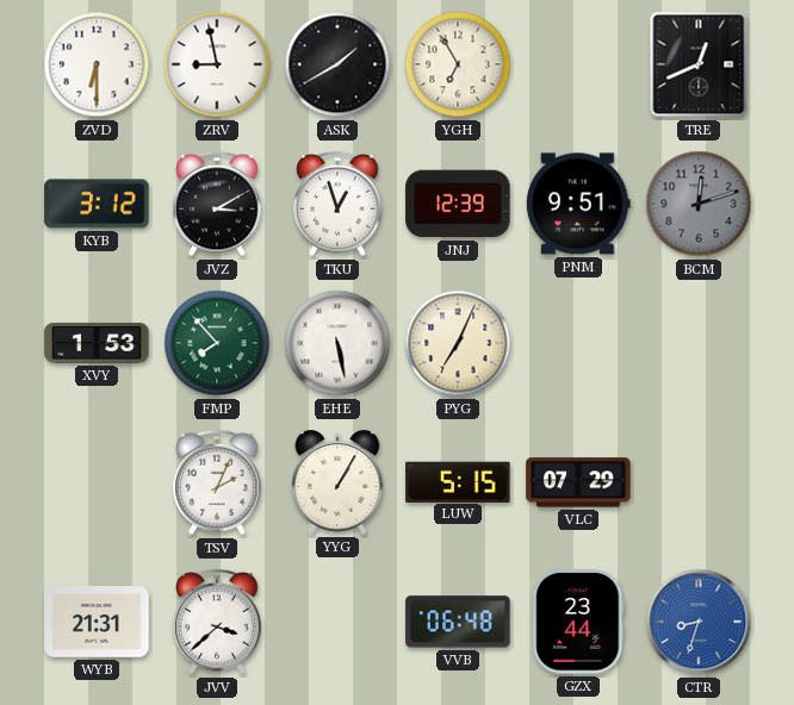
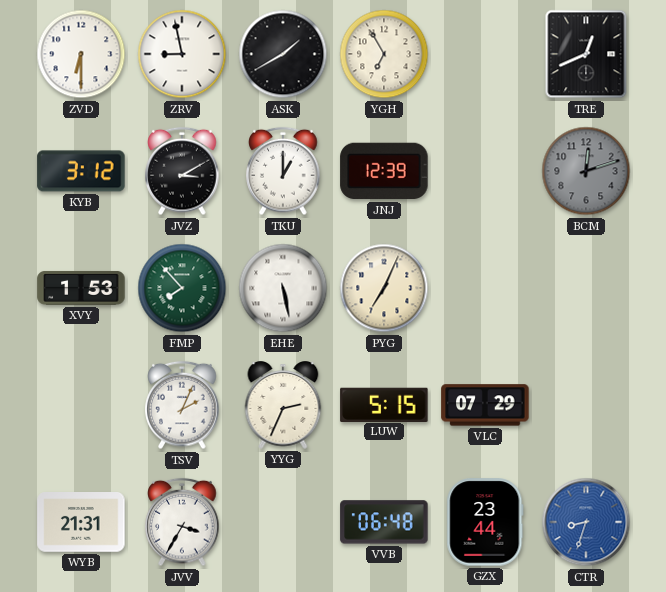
TKU: 12:57 -> 1:00
PNM: 9:51 -> none
YYG: 1:05 -> 2:34
JVV: 3:38 -> 3:35
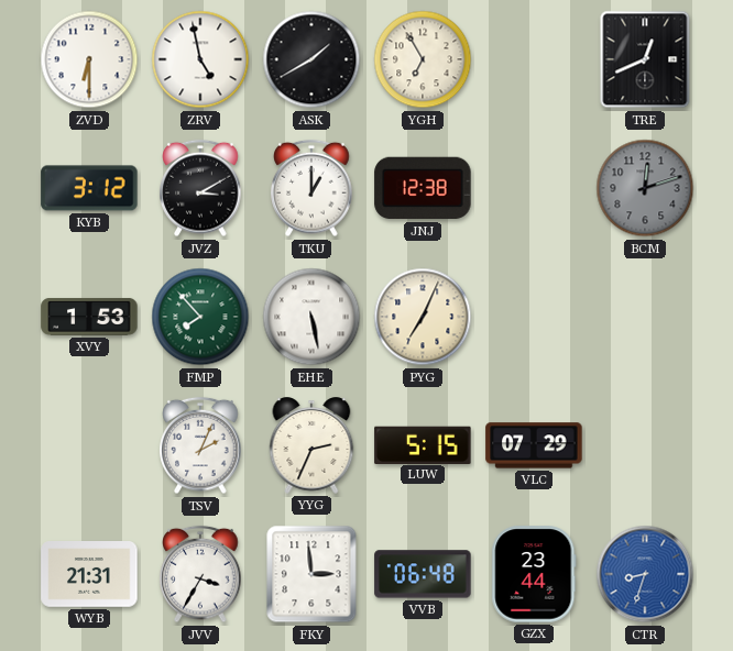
ZRV: 8:58 -> 4:58
JNJ: 12:39 -> 12:38
FKY: none -> 2:59
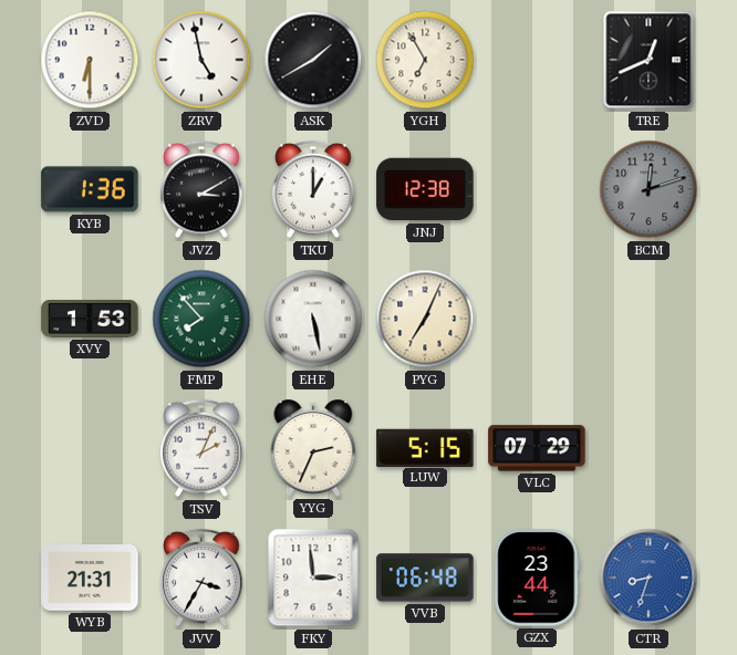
KYB: 3:12 -> 1:36
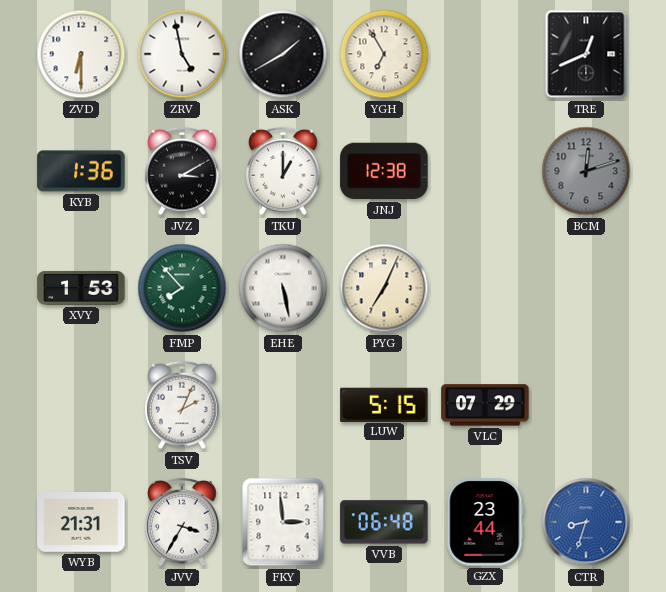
YYG: 2:34 -> none
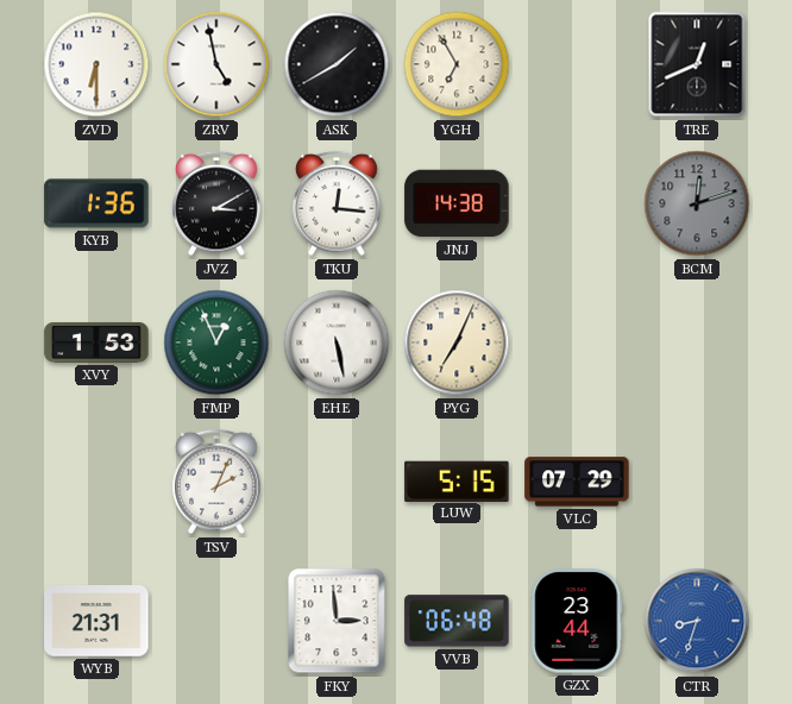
TKU: 1:00 -> 12:16
JNJ: 12:38 -> 14:38
FMP: 7:53 -> 12:56
JVV: 3:35 -> none
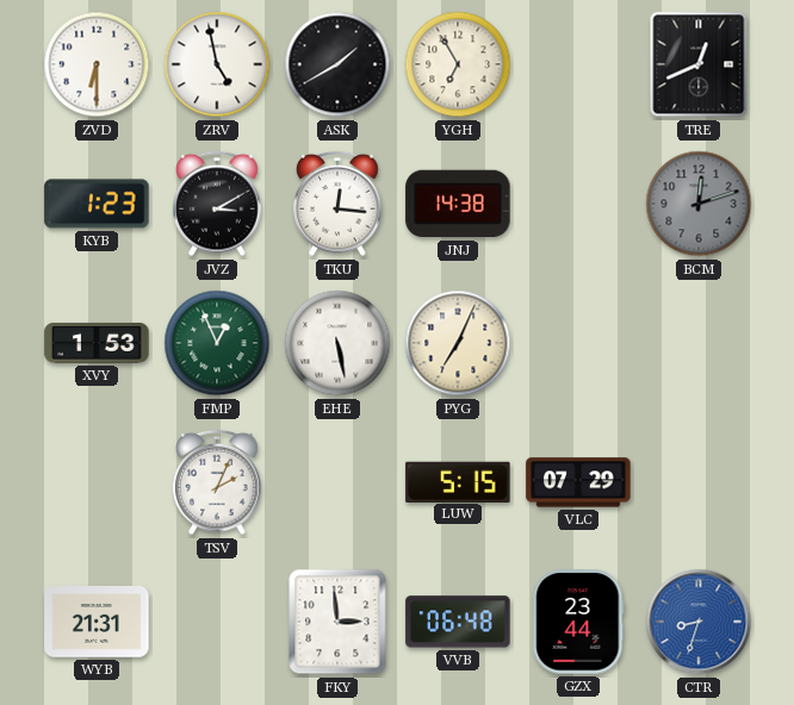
KYB: 1:36 -> 1:23
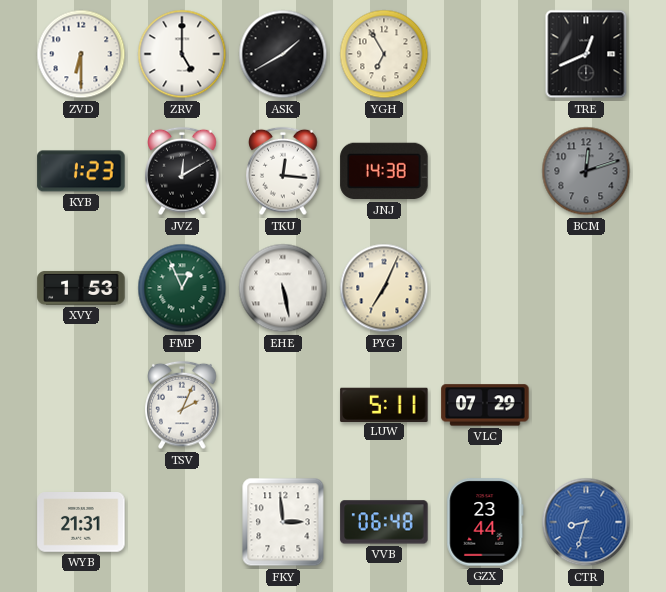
ZRV: 4:58 -> 5:00
JVZ: 3:10 -> 12:10
LUW: 5:15 -> 5:11
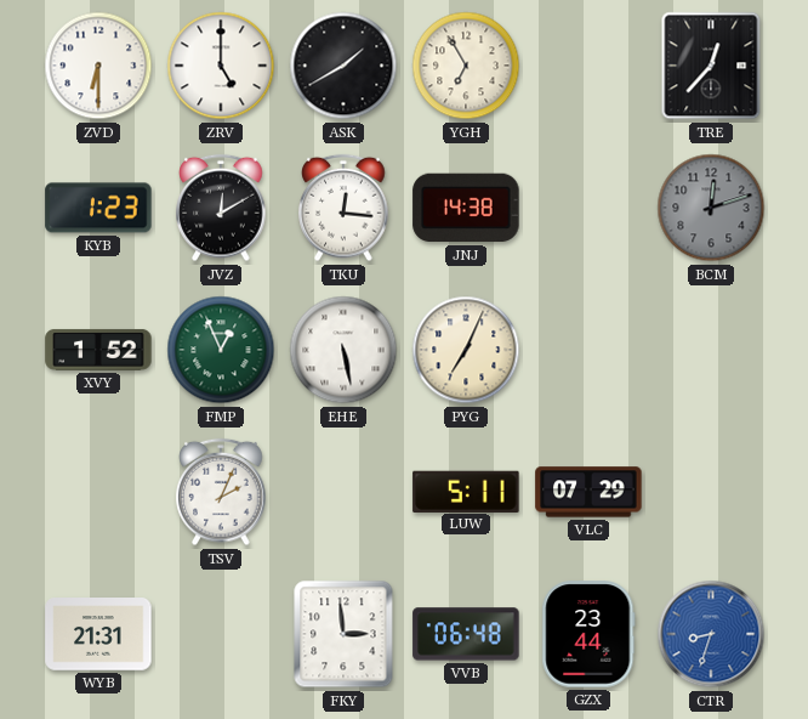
TRE: 12:41 -> 12:37
XVY: 1:53 -> 1:52
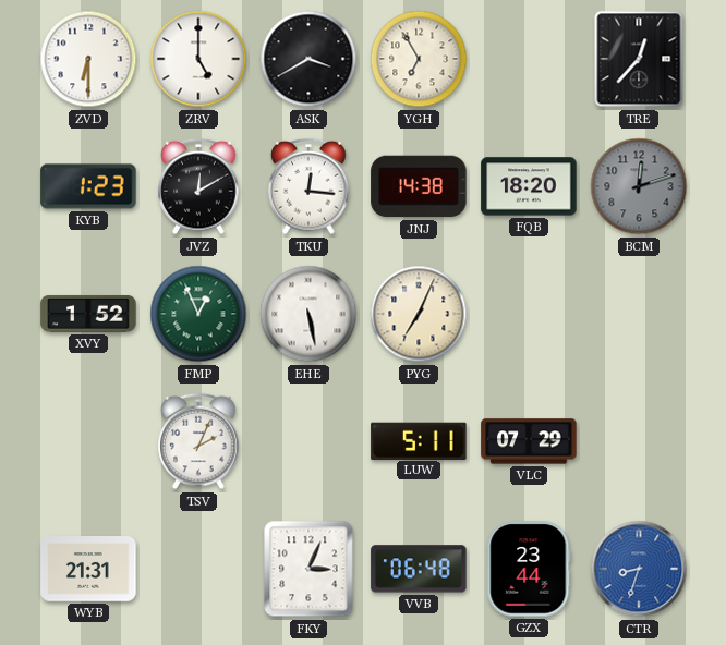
ASK: 1:40 -> 3:40
FQB: none -> 18:20
FKY: 2:59 -> 3:04
